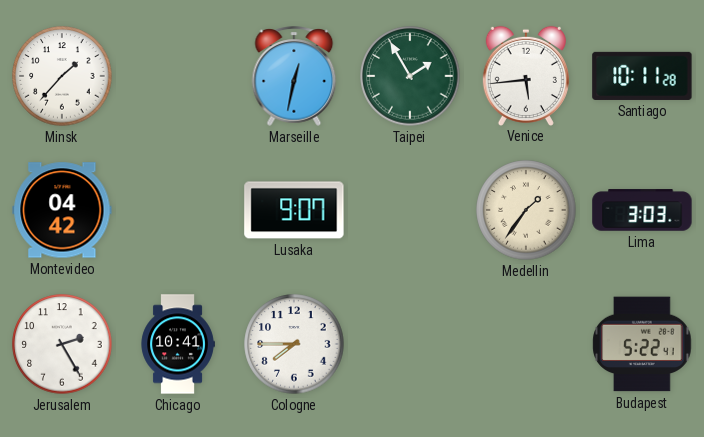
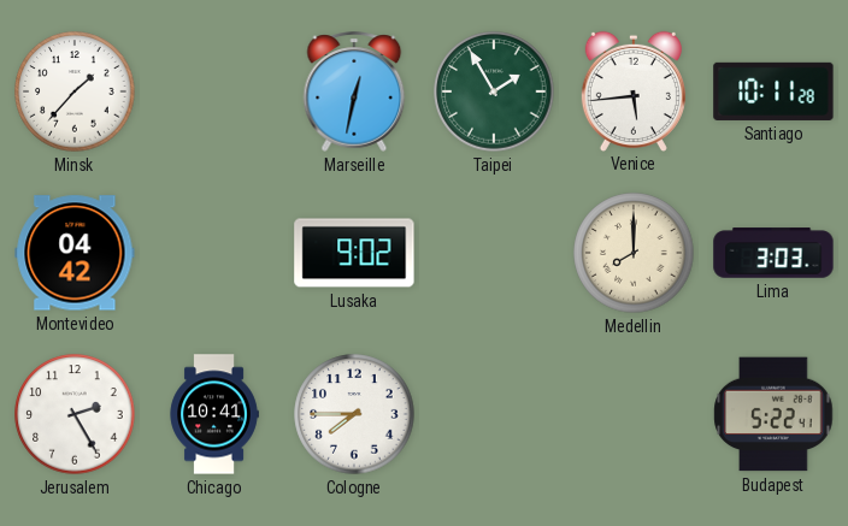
Lusaka: 9:07 -> 9:02
Medellin: 1:36 -> 8:00
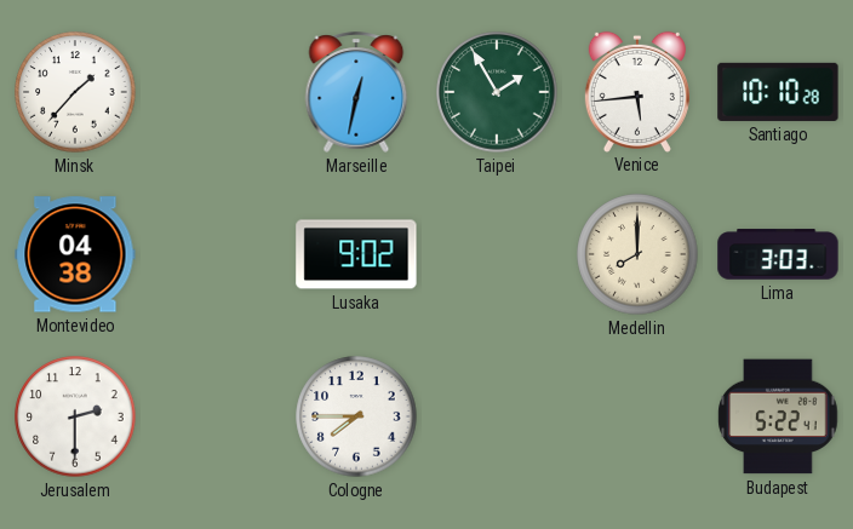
Santiago: 10:11 -> 10:10
Montevideo: 04:42 -> 04:38
Jerusalem: 2:25 -> 2:30
Chicago: 10:41 -> none
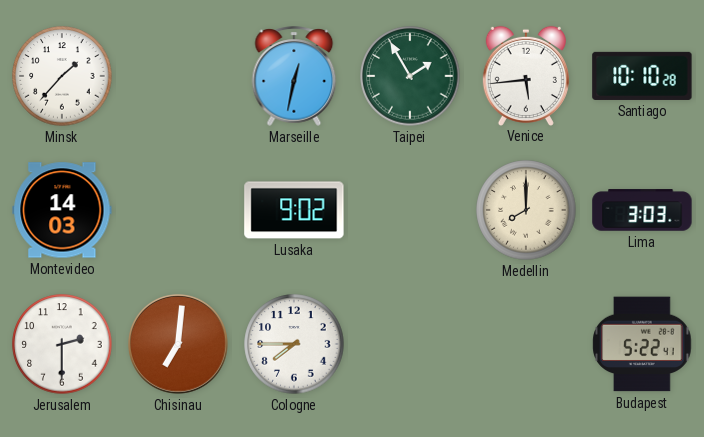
Montevideo: 04:38 -> 14:03
Chisinau: none -> 7:01
